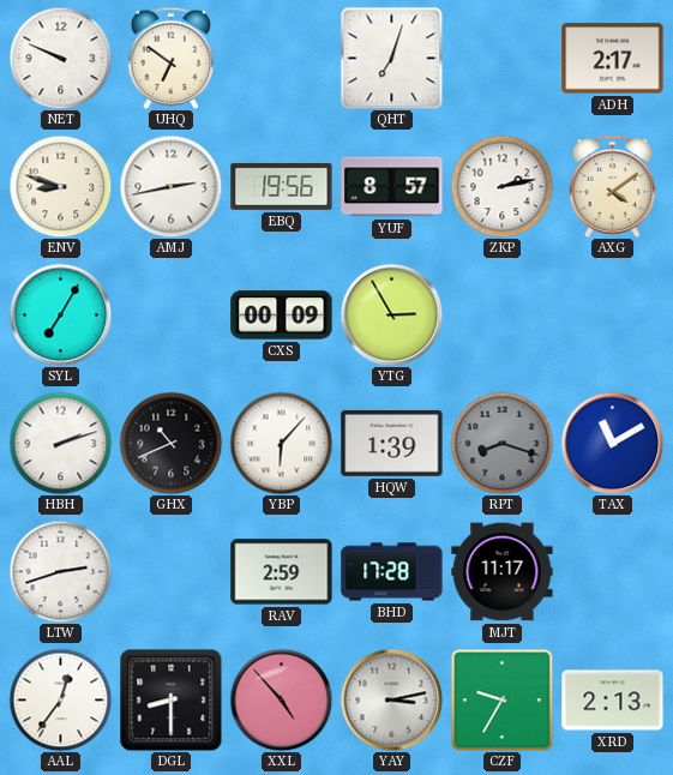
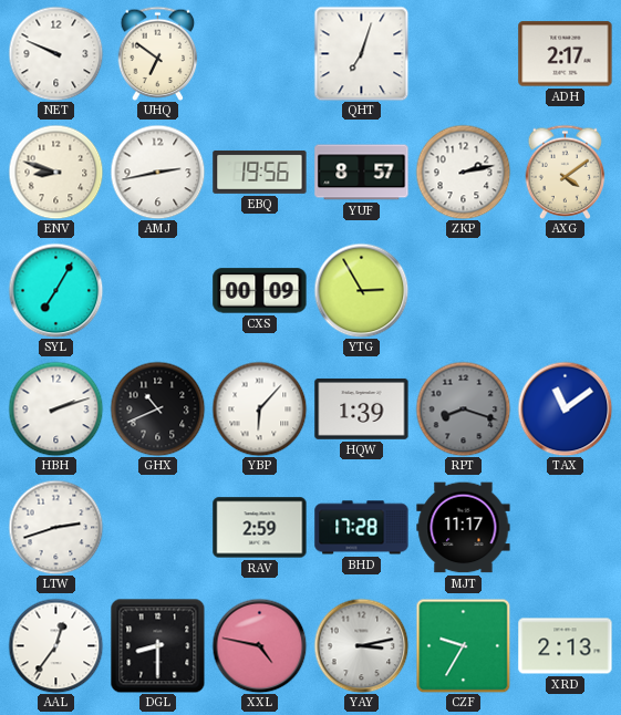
TAX: 11:10 -> 11:09
XXL: 4:53 -> 4:47
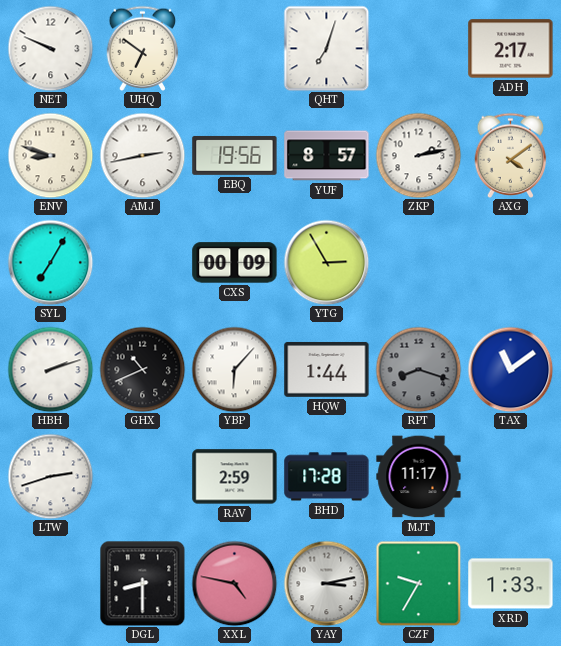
HQW: 1:39 -> 1:44
AAL: 12:36 -> none
XRD: 2:13 -> 1:33
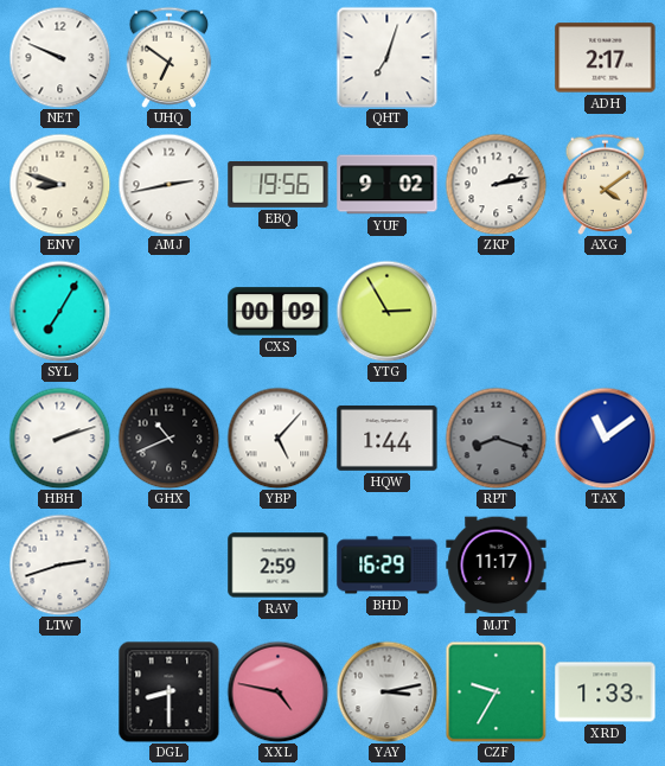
YUF: 8:57 -> 9:02
YBP: 6:07 -> 5:07
BHD: 17:28 -> 16:29
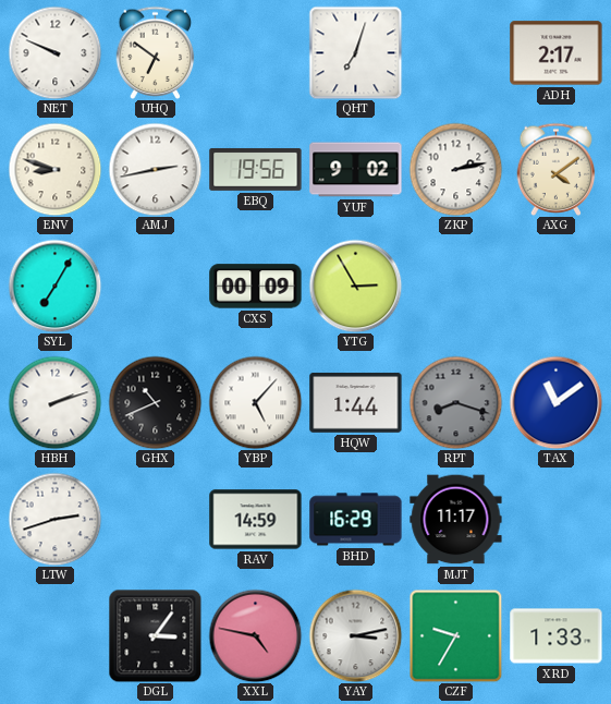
RAV: 2:59 -> 14:59
DGL: 8:30 -> 3:06
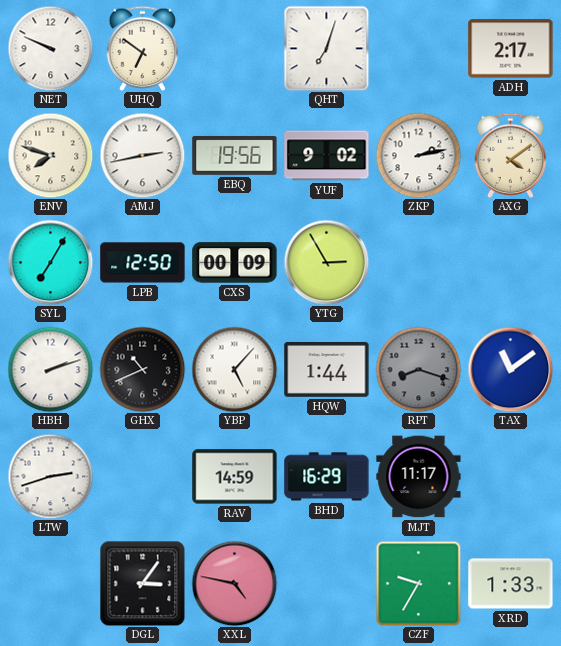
ENV: 8:48 -> 7:48
LPB: none -> 12:50
YAY: 3:13 -> none
